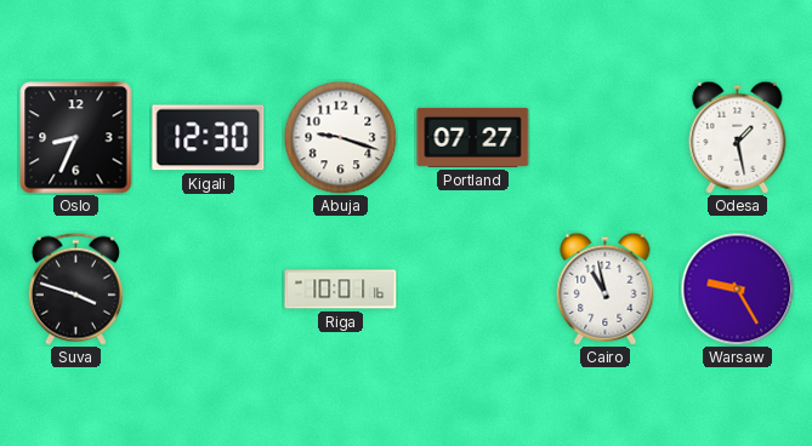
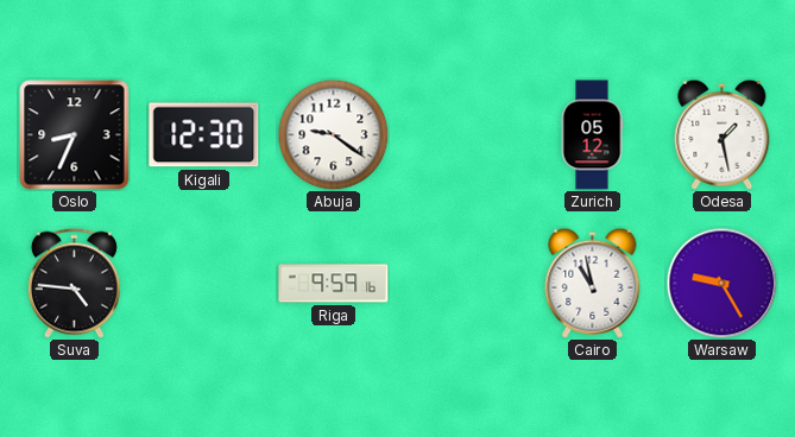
Abuja: 9:18 -> 9:21
Portland: 07:27 -> none
Zurich: none -> 05:12
Suva: 3:48 -> 4:46
Riga: 10:01 -> 9:59
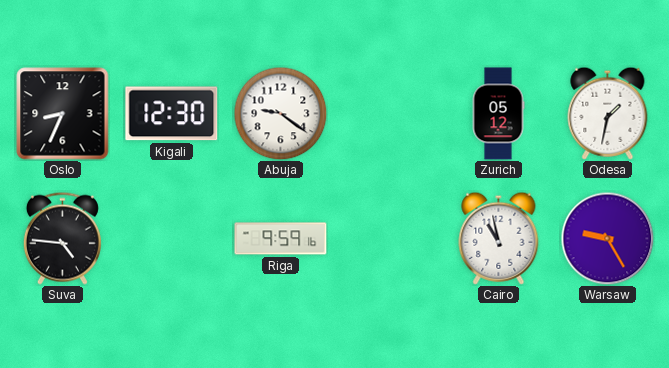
Odesa: 1:28 -> 1:32
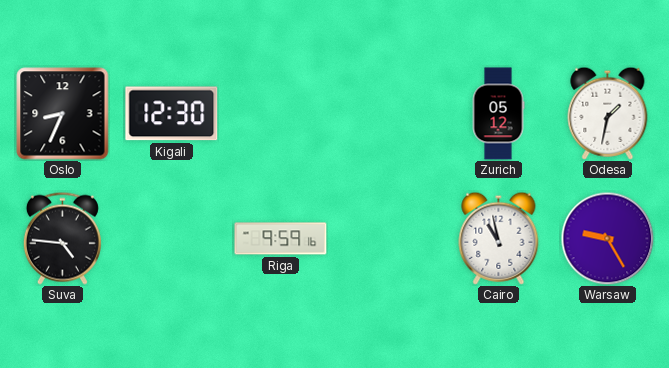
Abuja: 9:21 -> none
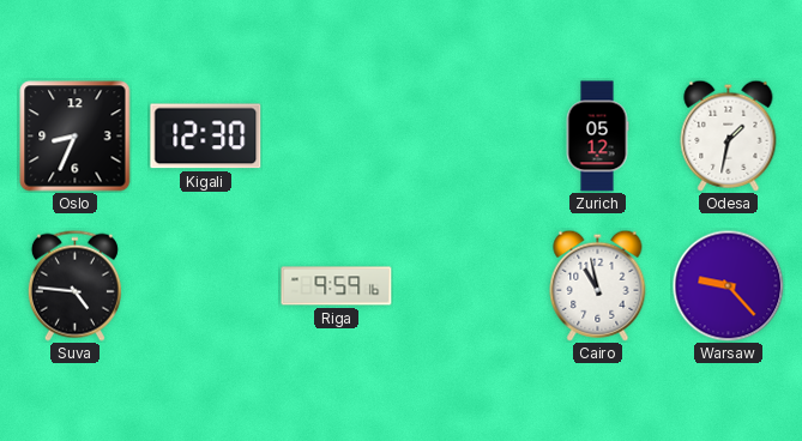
Warsaw: 9:25 -> 9:23
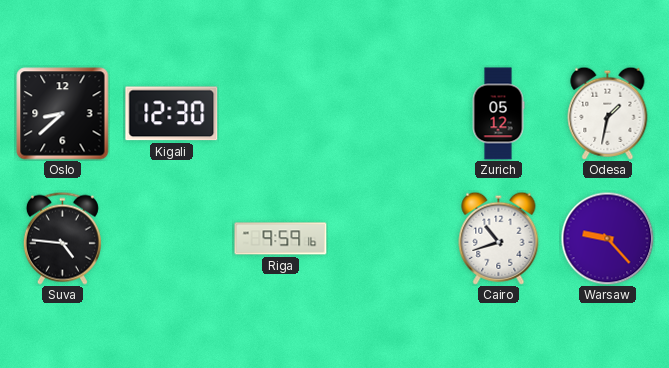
Oslo: 8:34 -> 8:38
Cairo: 10:58 -> 10:42
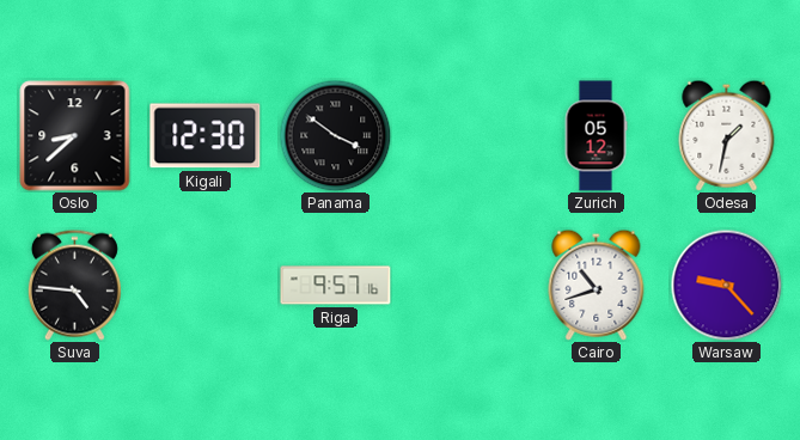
Panama: none -> 3:51
Riga: 9:59 -> 9:57
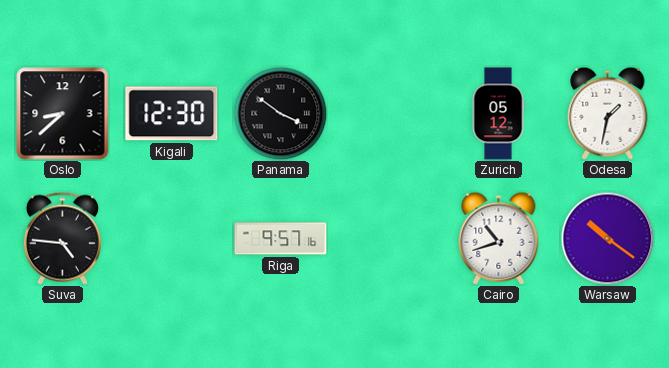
Warsaw: 9:23 -> 10:21
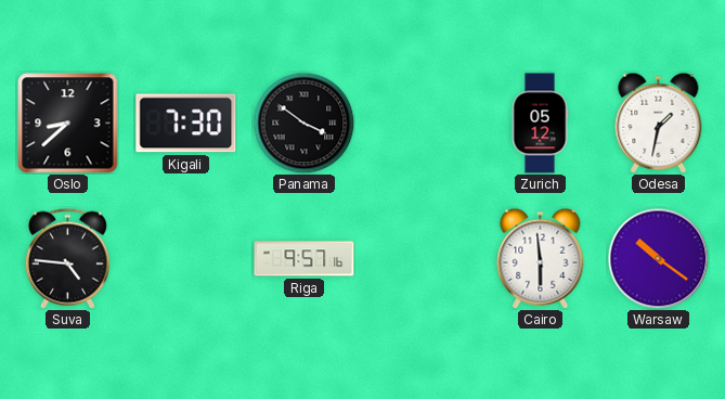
Kigali: 12:30 -> 7:30
Cairo: 10:42 -> 5:59
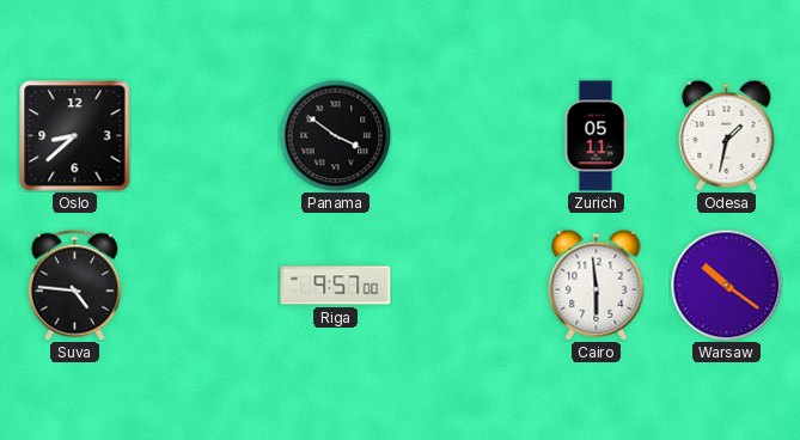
Kigali: 7:30 -> none
Zurich: 05:12 -> 05:11
Riga: 9:57:16 -> 9:57:00
